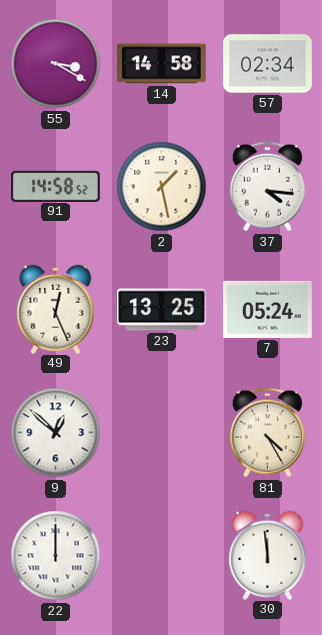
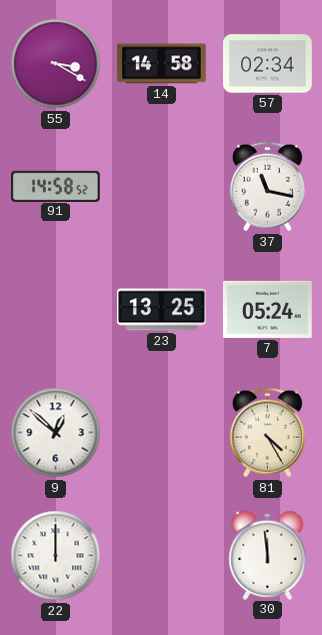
2: 1:28 -> none
37: 4:16 -> 11:17
49: 12:26 -> none
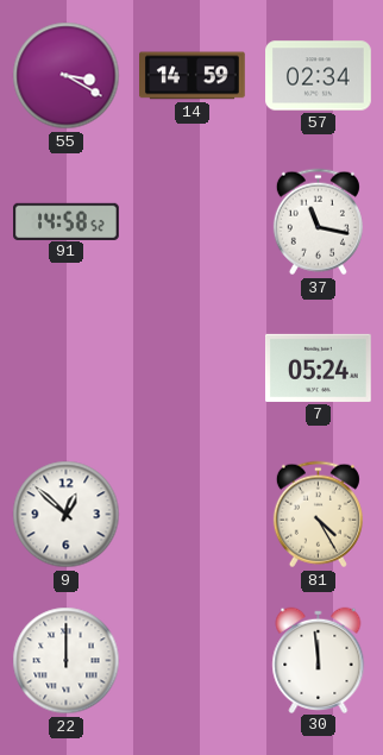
14: 14:58 -> 14:59
23: 13:25 -> none
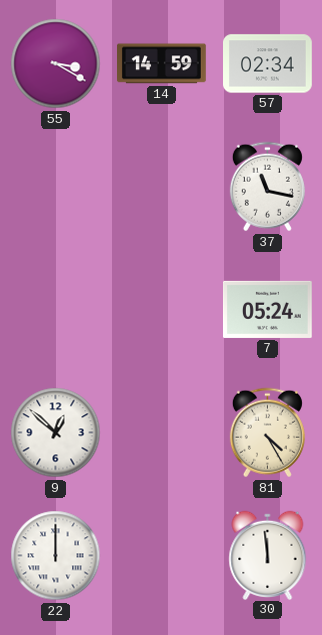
91: 14:58 -> none
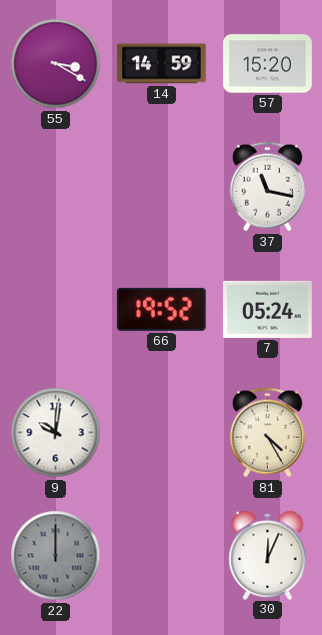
57: 02:34 -> 15:20
66: none -> 19:52
9: 12:52 -> 10:01
22 dial: white -> grey
30: 11:59 -> 12:04
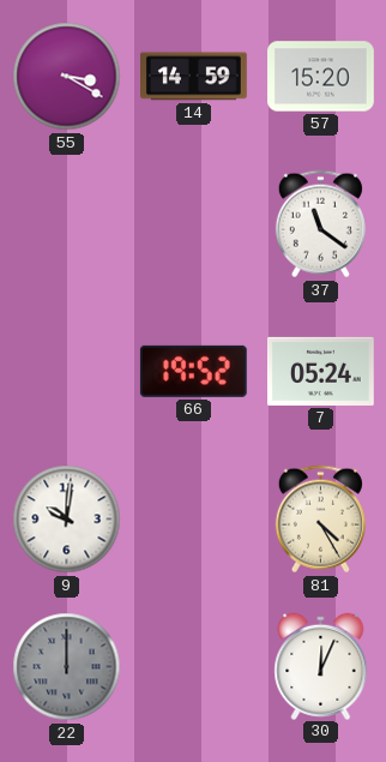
37: 11:17 -> 11:21
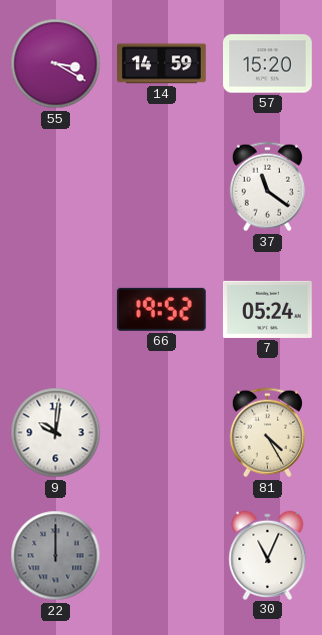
30: 12:04 -> 11:04
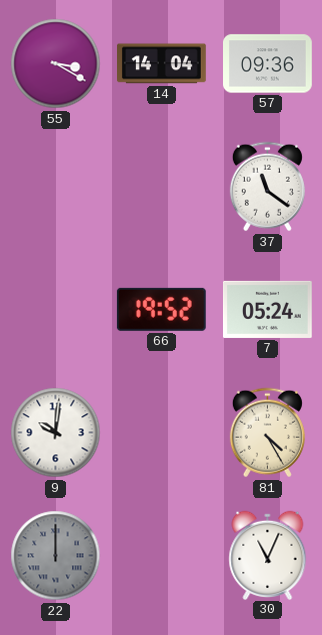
14: 14:59 -> 14:04
57: 15:20 -> 09:36
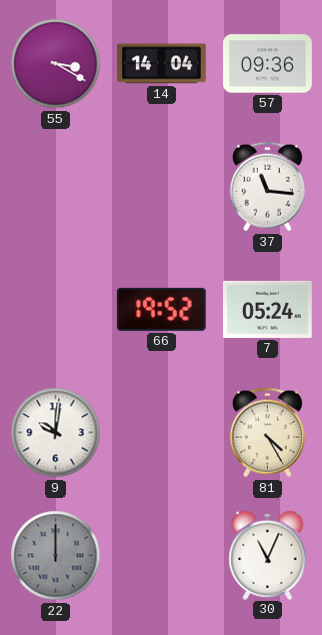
37: 11:21 -> 11:16
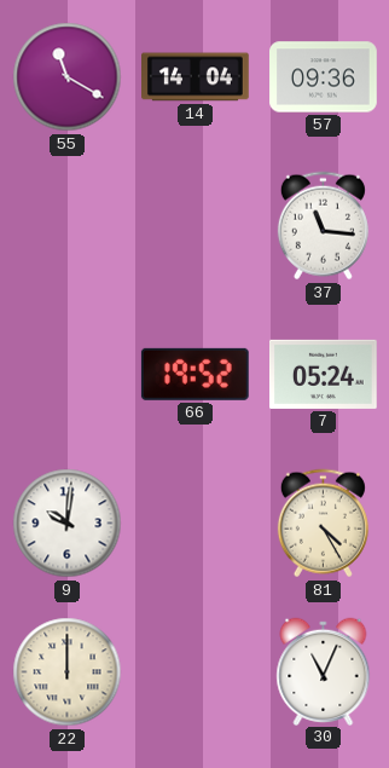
55: 3:20 -> 11:20
22 dial: grey -> cream
